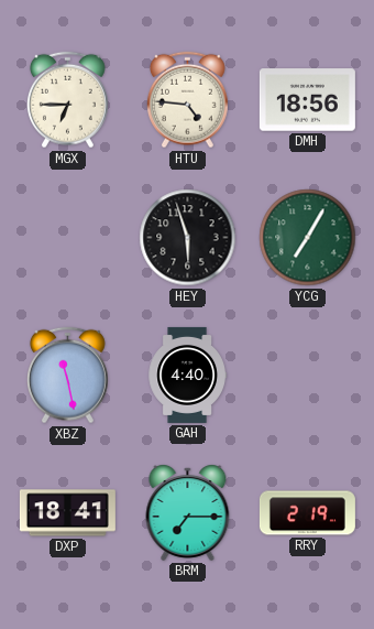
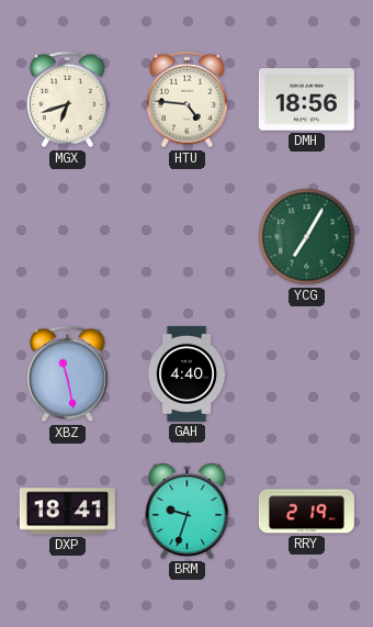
MGX: 6:45 -> 6:42
HEY: 5:57 -> none
BRM: 7:15 -> 9:33
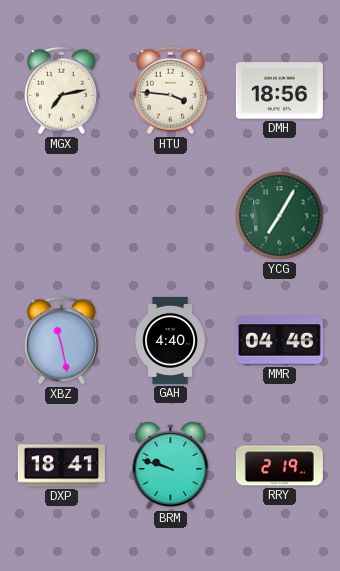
MGX: 6:42 -> 7:13
HTU: 4:46 -> 3:46
MMR: none -> 04:46
BRM: 9:33 -> 9:48
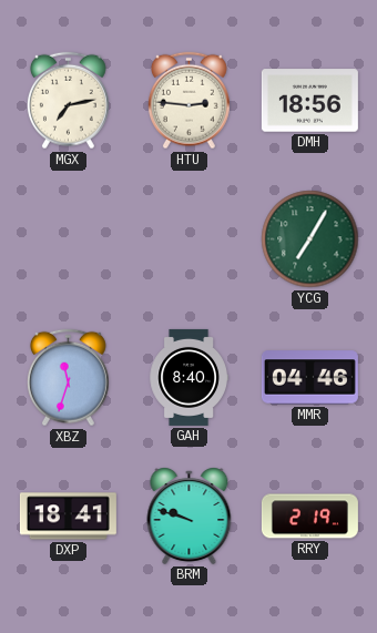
HTU: 3:46 -> 2:46
XBZ: 11:28 -> 11:33
GAH: 4:40 -> 8:40
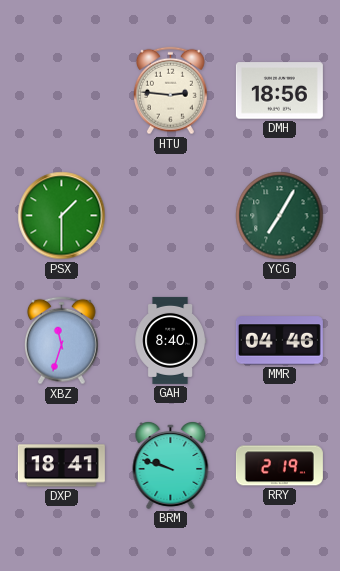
MGX: 7:13 -> none
PSX: none -> 1:30
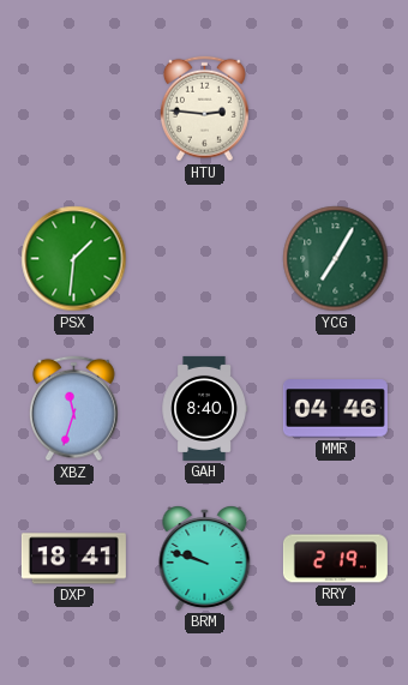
DMH: 18:56 -> none
PSX: 1:30 -> 1:31
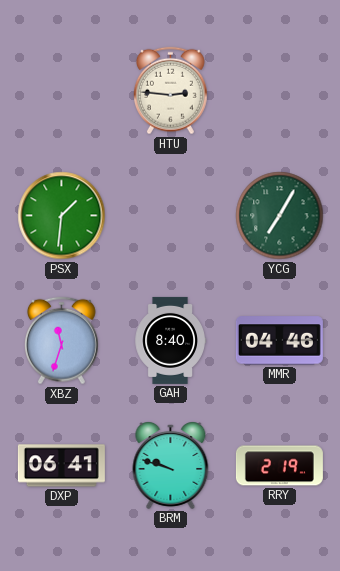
DXP: 18:41 -> 06:41
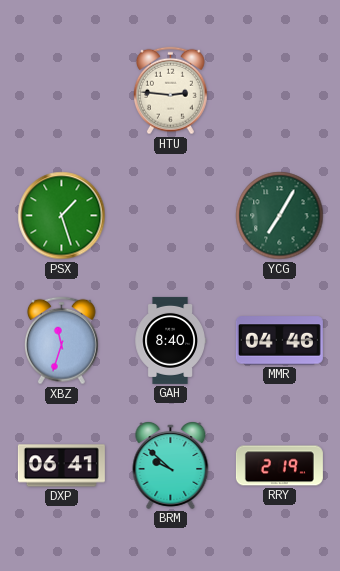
PSX: 1:31 -> 1:27
BRM: 9:48 -> 9:52
